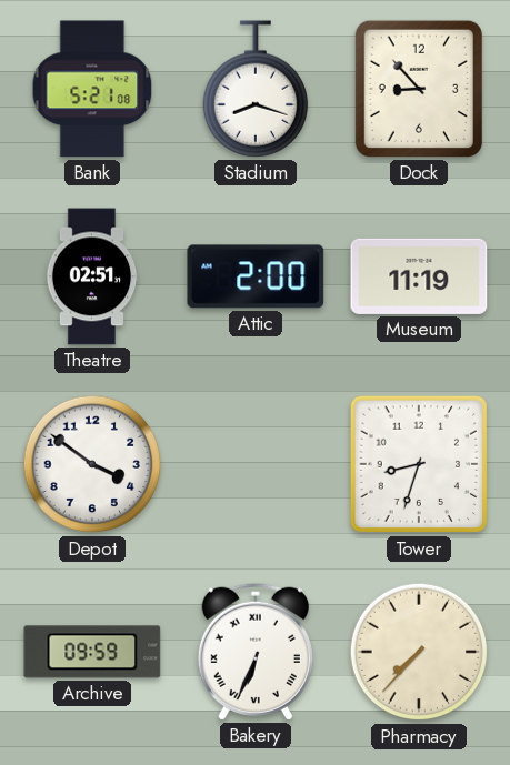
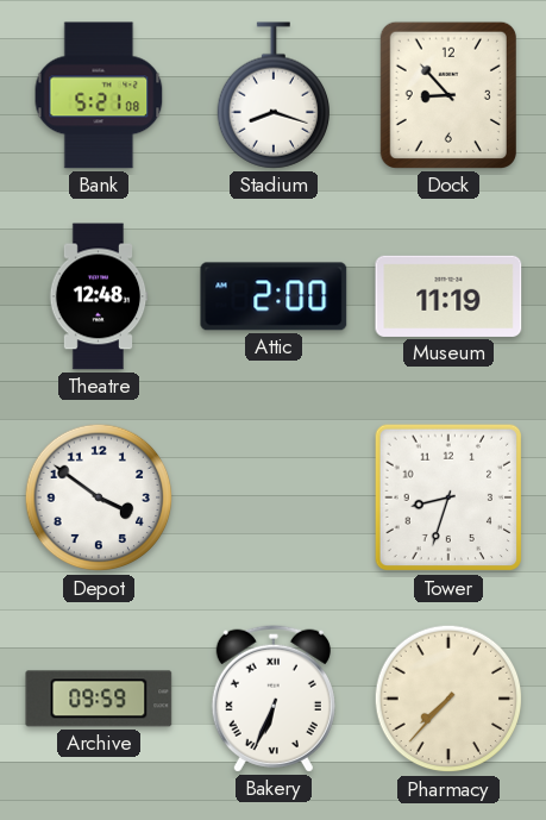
Theatre: 02:51 -> 12:48
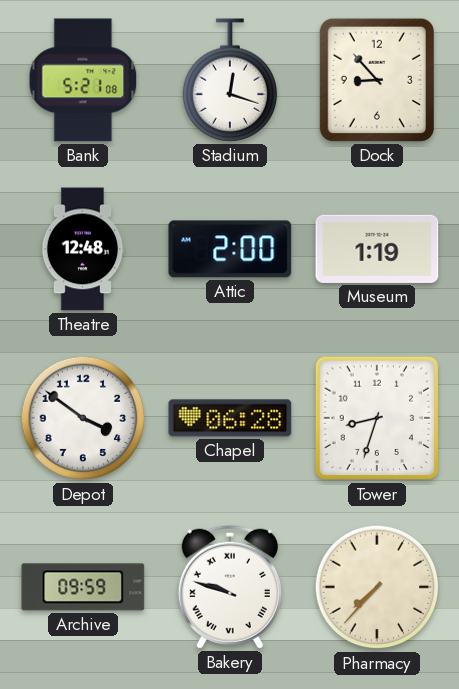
Stadium: 8:18 -> 12:18
Museum: 11:19 -> 1:19
Chapel: none -> 06:28
Bakery: 6:34 -> 9:48
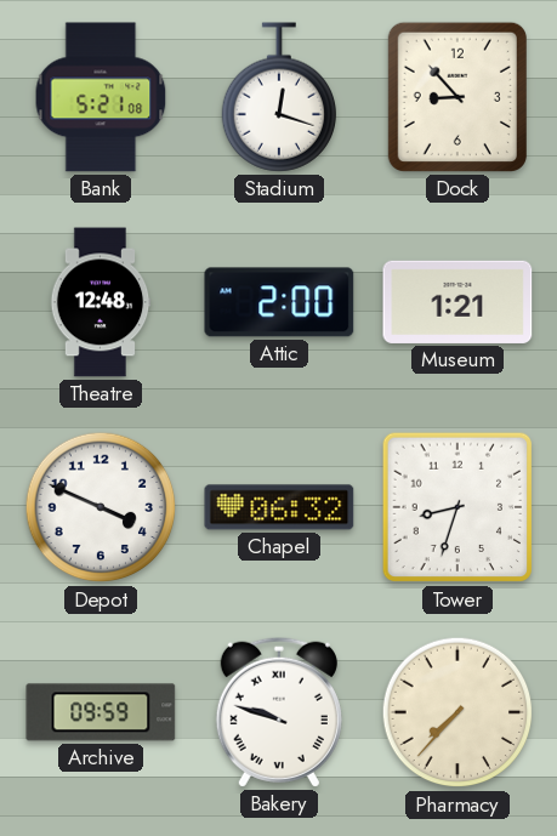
Museum: 1:19 -> 1:21
Depot: 3:51 -> 3:49
Chapel: 06:28 -> 06:32
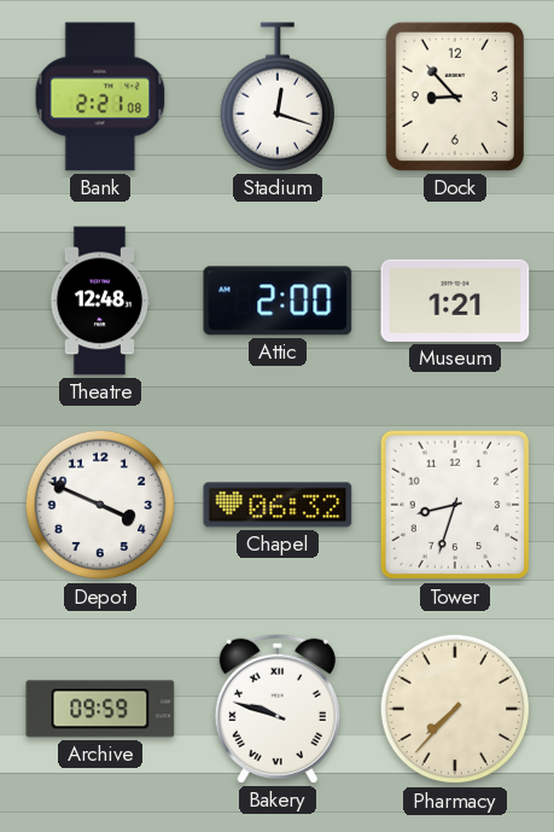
Bank: 5:21 -> 2:21
